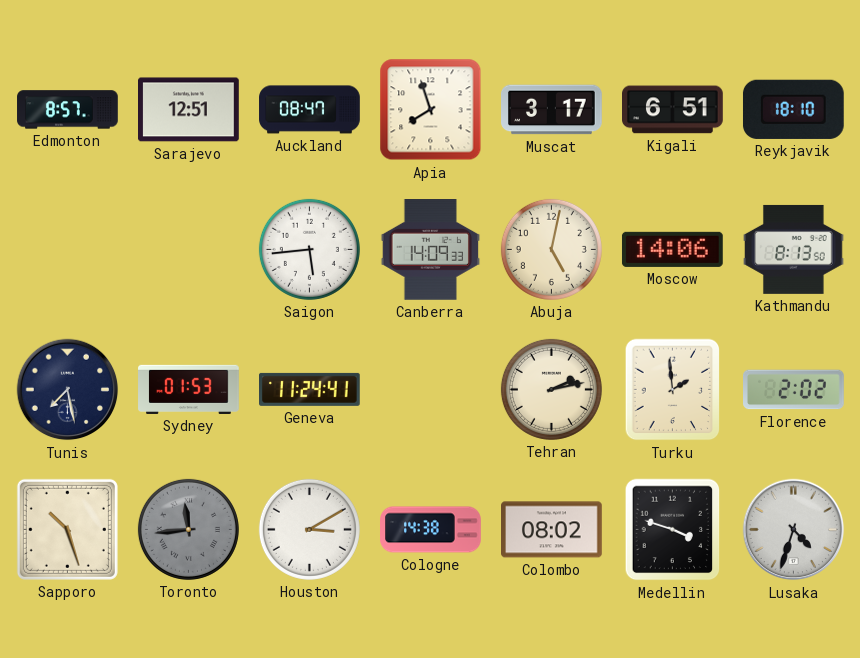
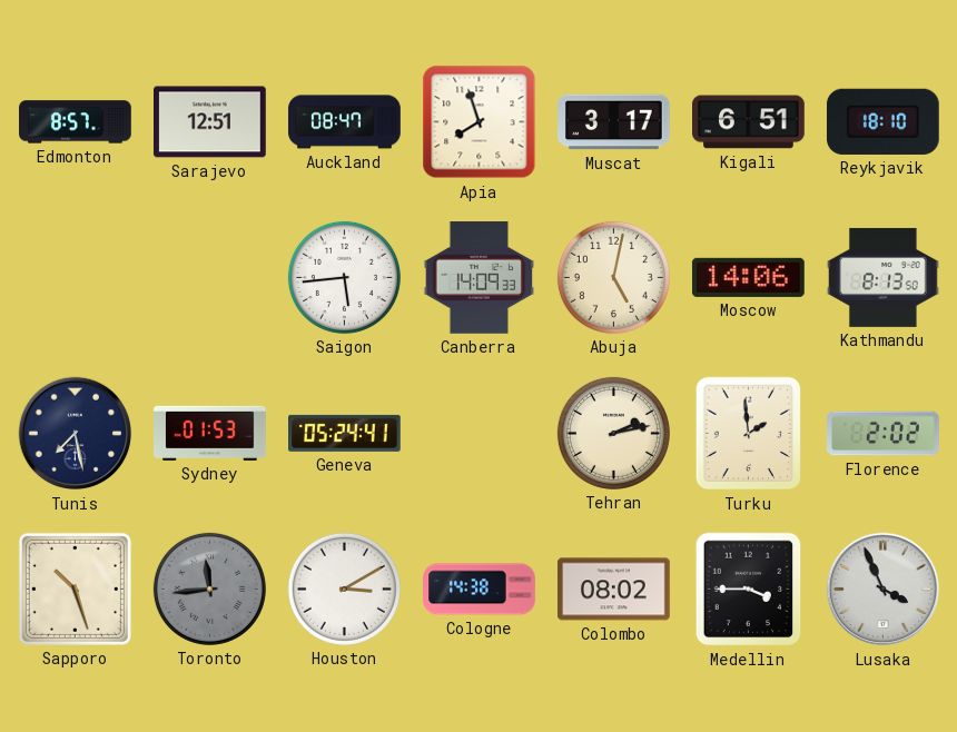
Geneva: 11:24 -> 05:24
Medellin: 3:48 -> 3:45
Lusaka: 4:33 -> 3:56
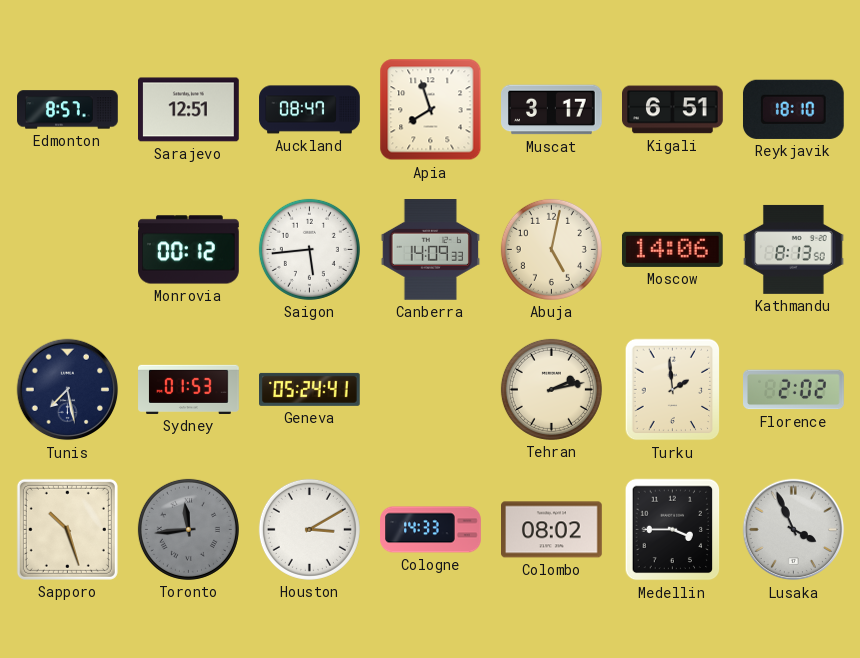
Monrovia: none -> 00:12
Cologne: 14:38 -> 14:33
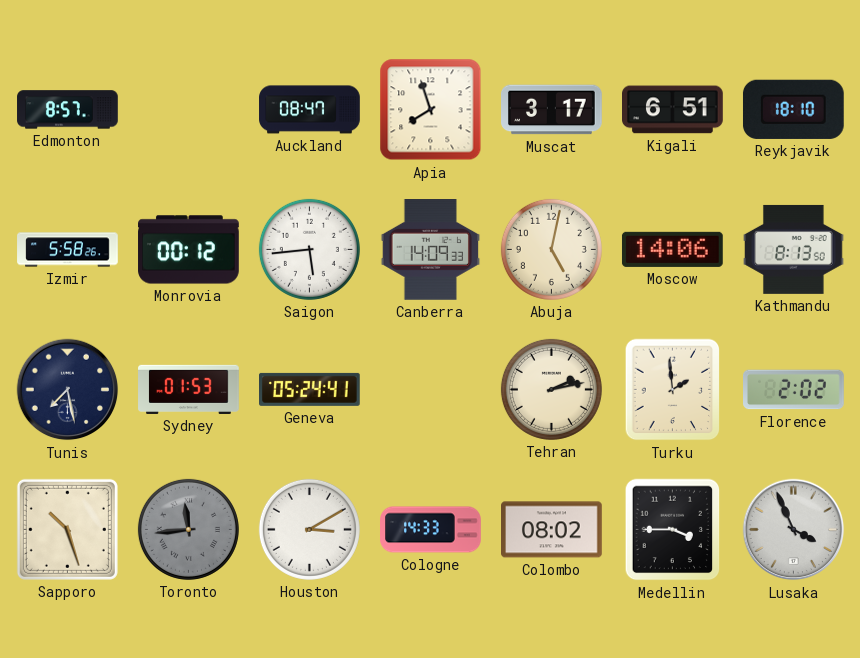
Sarajevo: 12:51 -> none
Izmir: none -> 5:58
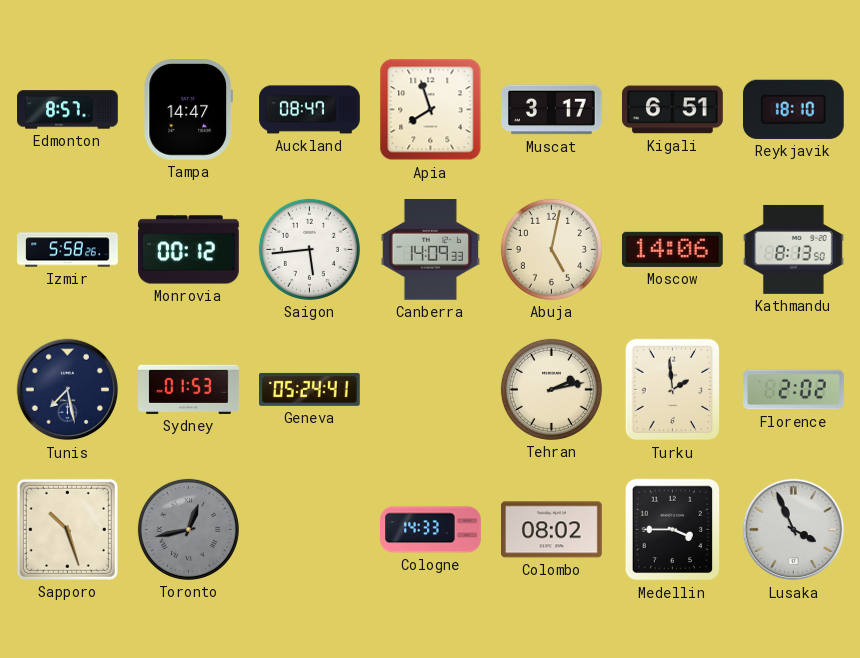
Tampa: none -> 14:47
Toronto: 11:44 -> 12:43
Houston: 3:10 -> none
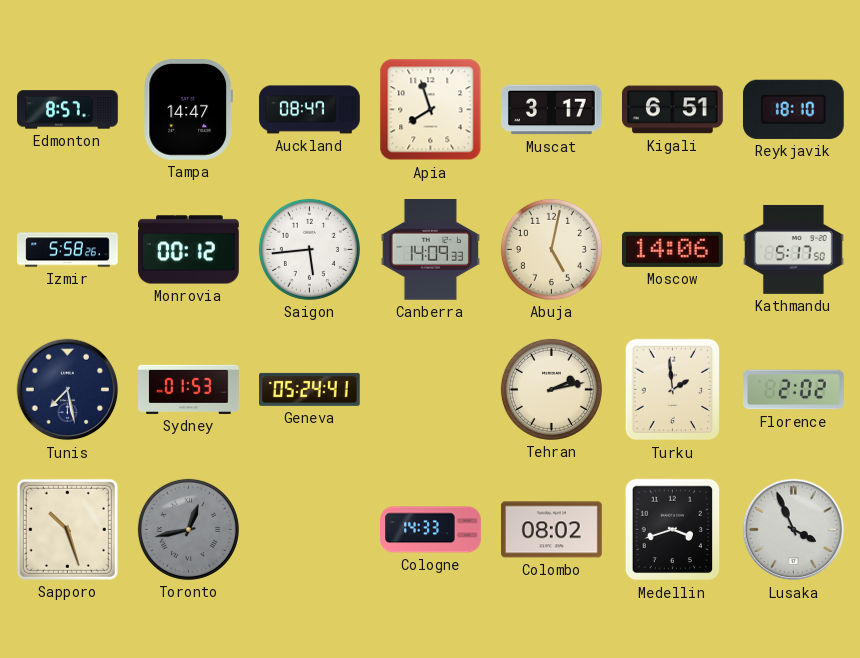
Kathmandu: 8:13 -> 5:17
Medellin: 3:45 -> 3:42
